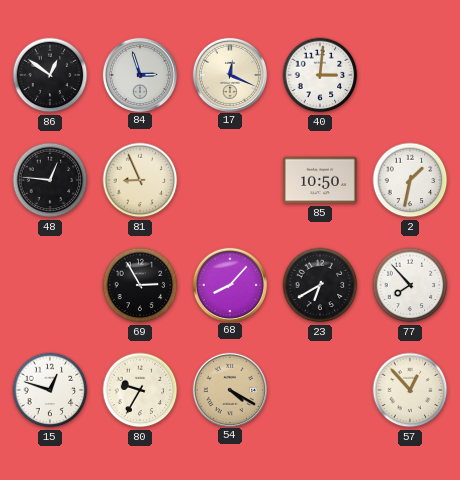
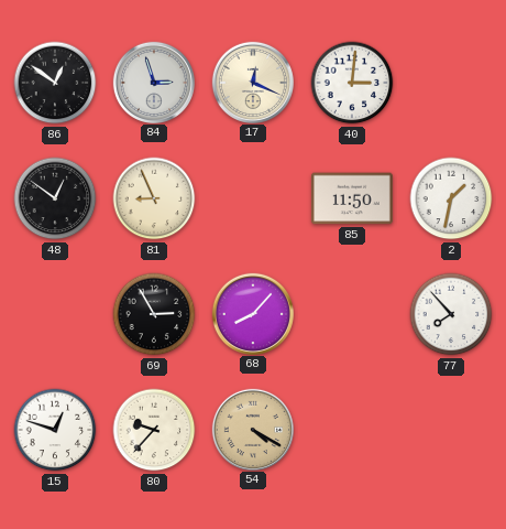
48: 12:46 -> 12:51
85: 10:50 -> 11:50
23: 6:40 -> none
80: 9:35 -> 9:37
57: 12:53 -> none
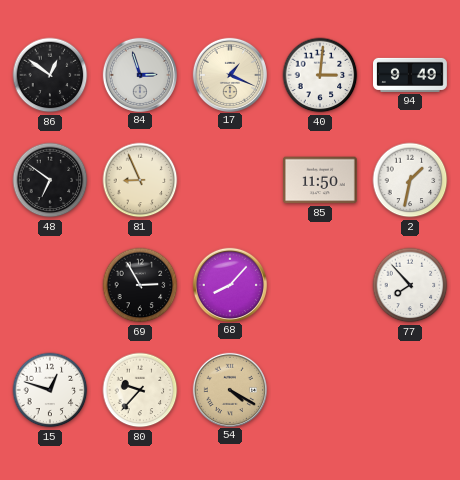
17: 12:19 -> 1:19
94: none -> 9:49
48: 12:51 -> 6:51
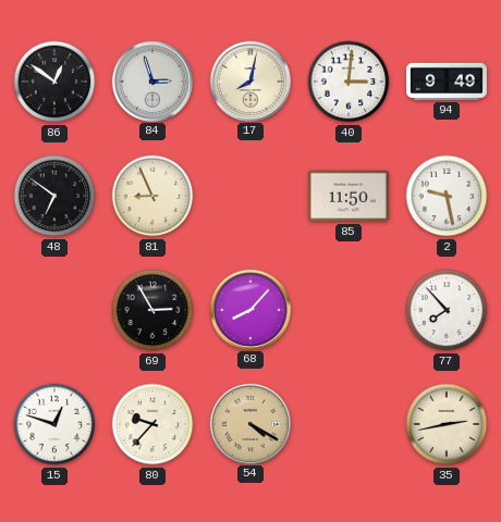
17: 1:19 -> 8:02
2: 1:32 -> 9:28
35: none -> 2:43
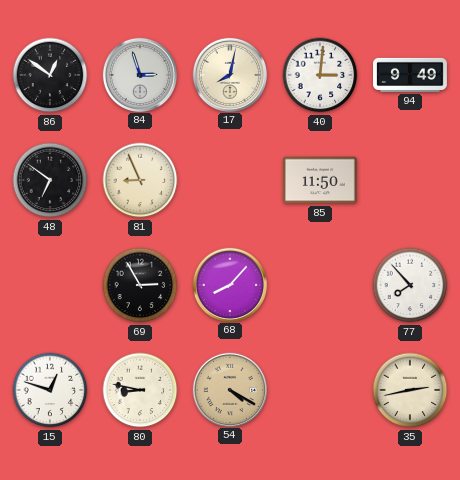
2: 9:28 -> none
80: 9:37 -> 8:47
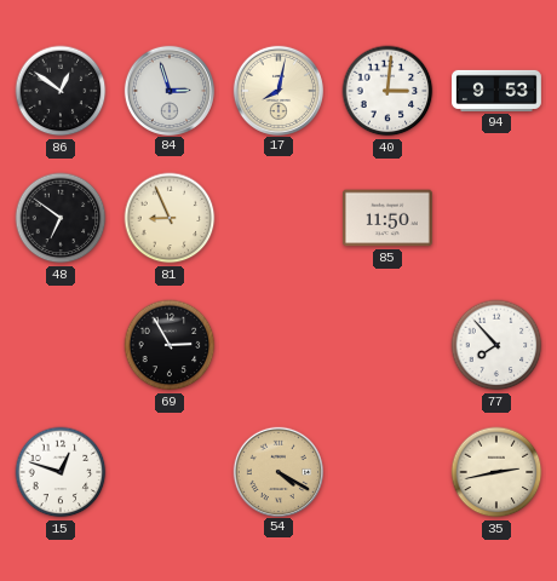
94: 9:49 -> 9:53
68: 8:07 -> none
80: 8:47 -> none
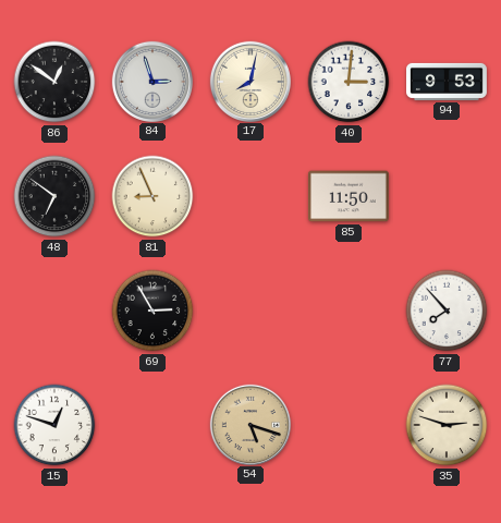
54: 4:20 -> 5:18
35: 2:43 -> 2:48
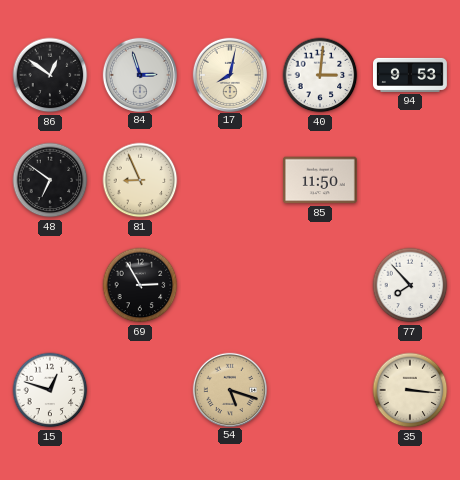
35: 2:48 -> 3:16
